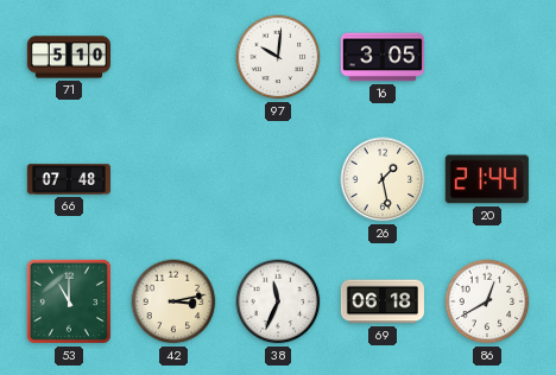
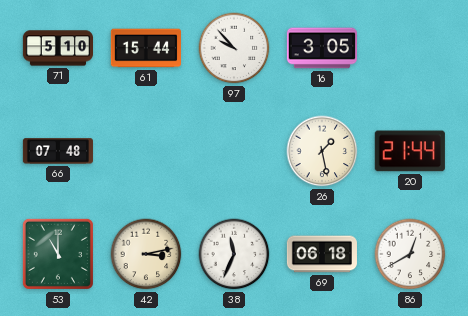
61: none -> 15:44
97: 10:01 -> 9:53
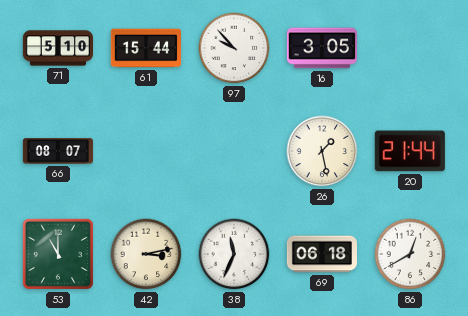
66: 07:48 -> 08:07
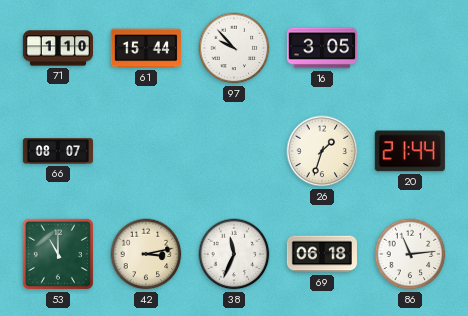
71: 5:10 -> 1:10
26: 1:28 -> 1:33
86: 12:40 -> 11:14
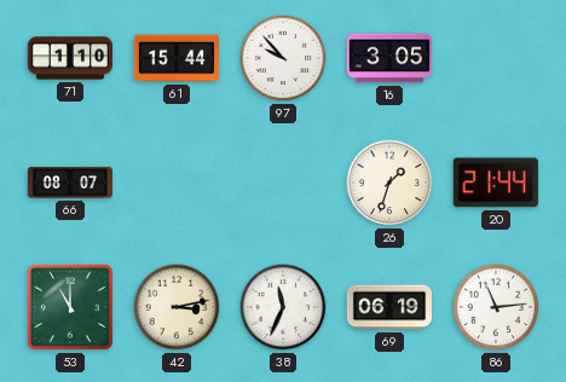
69: 06:18 -> 06:19
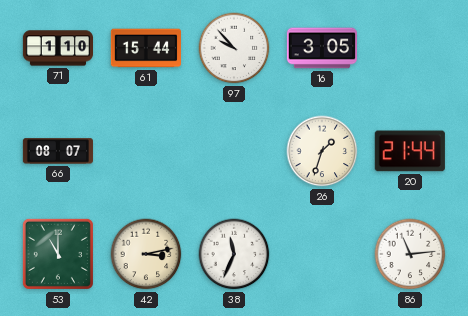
69: 06:19 -> none
